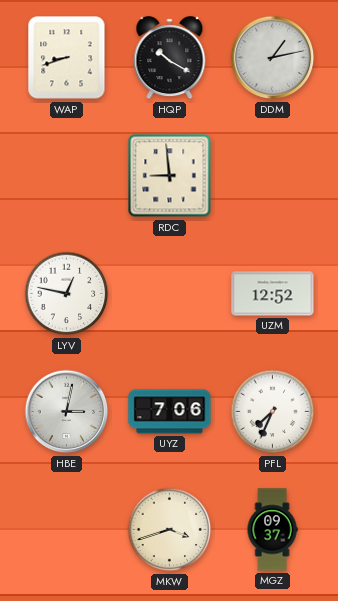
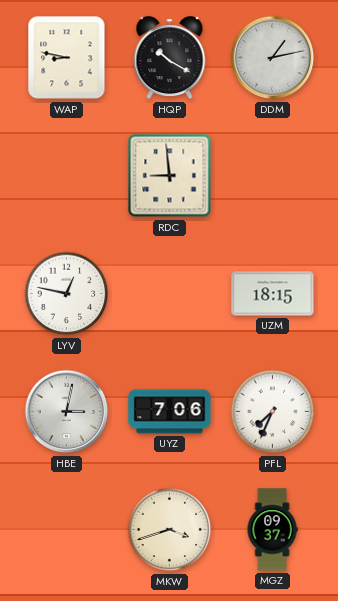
WAP: 8:42 -> 8:47
UZM: 12:52 -> 18:15
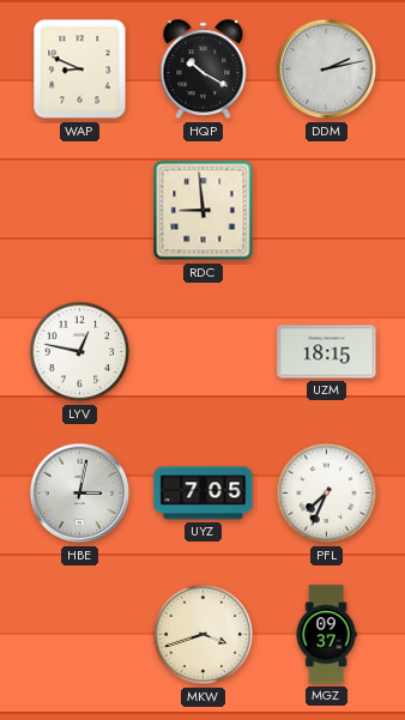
WAP: 8:47 -> 8:49
DDM: 1:13 -> 2:13
UYZ: 7:06 -> 7:05
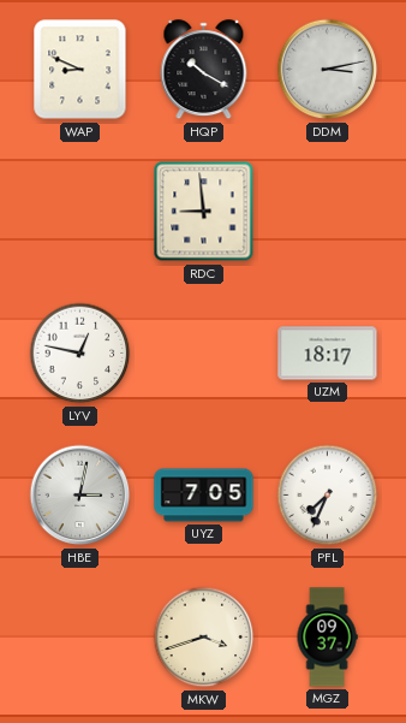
DDM: 2:13 -> 3:13
UZM: 18:15 -> 18:17
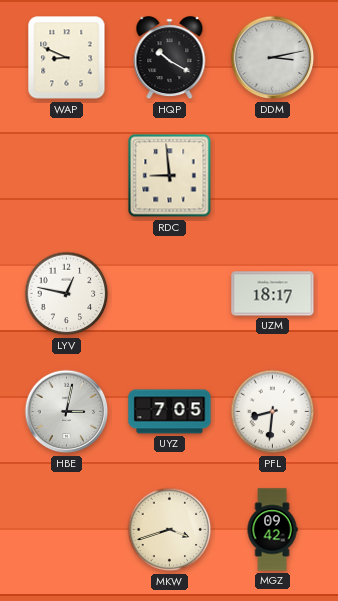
PFL: 7:34 -> 8:31
MGZ: 09:37 -> 09:42
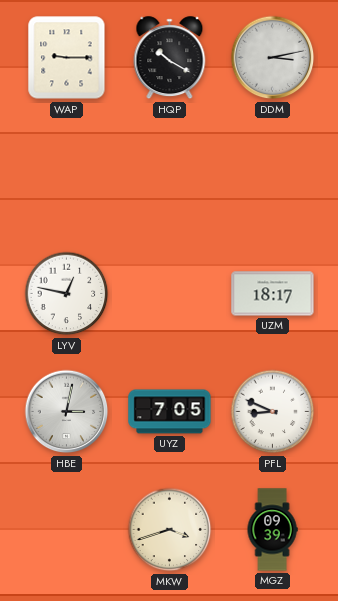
WAP: 8:49 -> 9:15
RDC: 8:59 -> none
PFL: 8:31 -> 8:49
MGZ: 09:42 -> 09:39
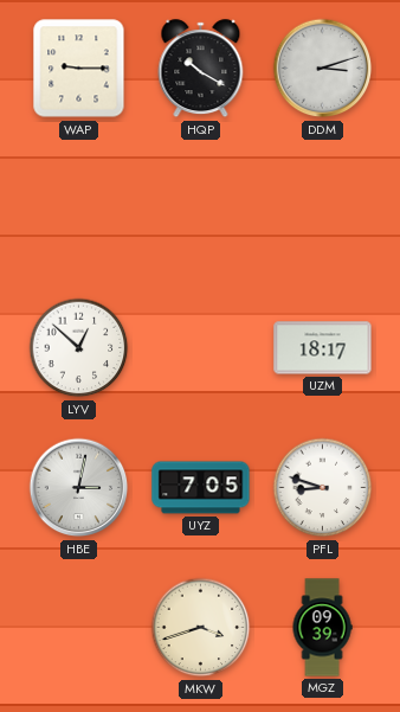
DDM: 3:13 -> 3:12
LYV: 12:47 -> 12:52
PFL: 8:49 -> 8:48
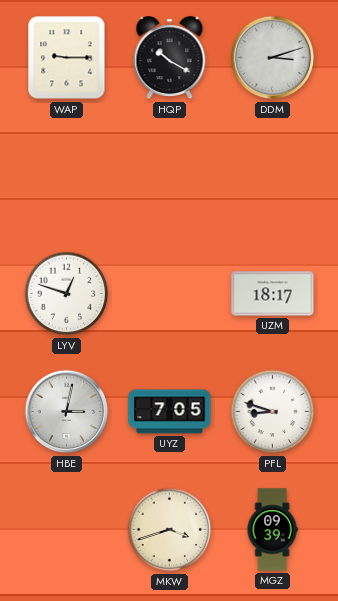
LYV: 12:52 -> 12:48
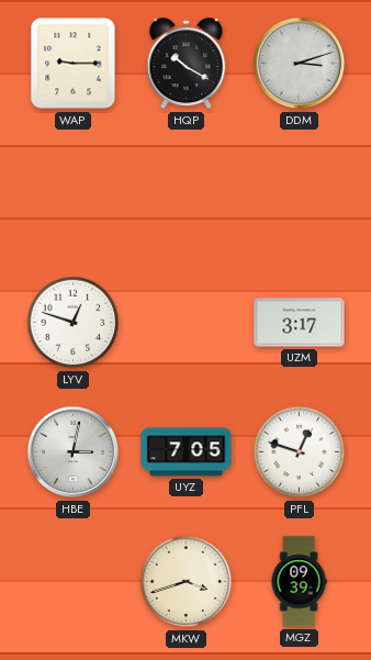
UZM: 18:17 -> 3:17
PFL: 8:48 -> 12:48
